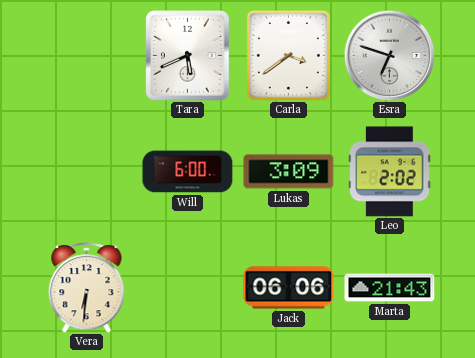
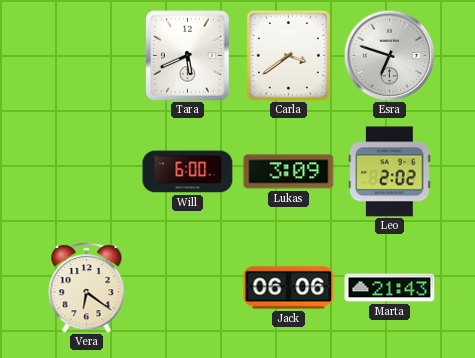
Vera: 6:31 -> 6:21
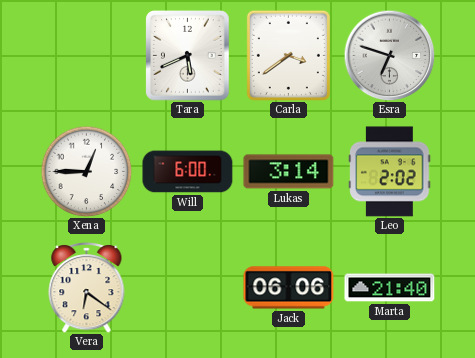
Xena: none -> 12:45
Lukas: 3:09 -> 3:14
Marta: 21:43 -> 21:40
